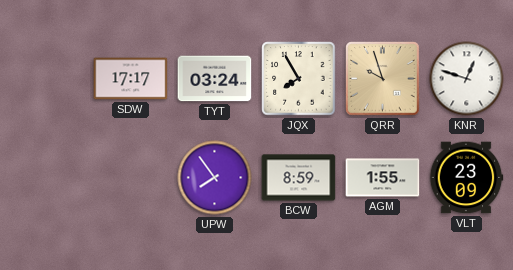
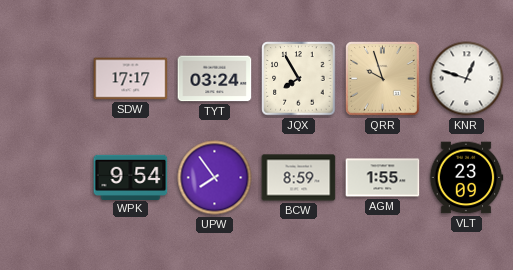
WPK: none -> 9:54
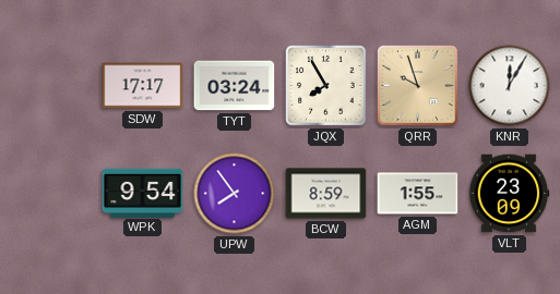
KNR: 12:48 -> 12:05
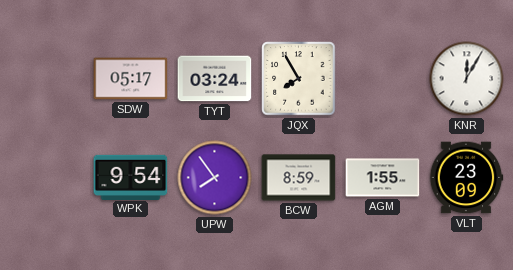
SDW: 17:17 -> 05:17
QRR: 9:57 -> none
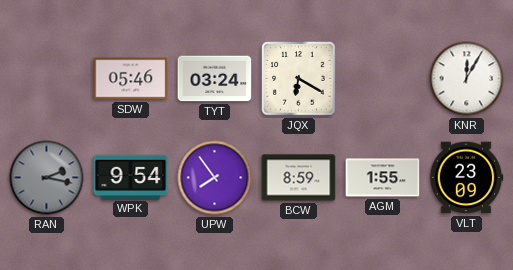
SDW: 05:17 -> 05:46
JQX: 7:55 -> 6:20
RAN: none -> 2:17
